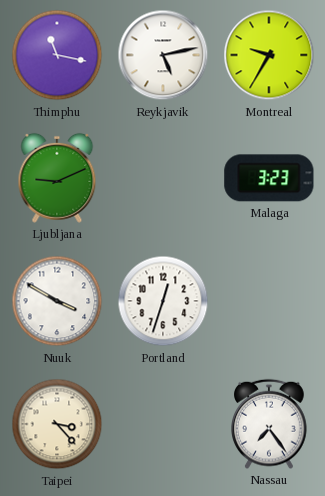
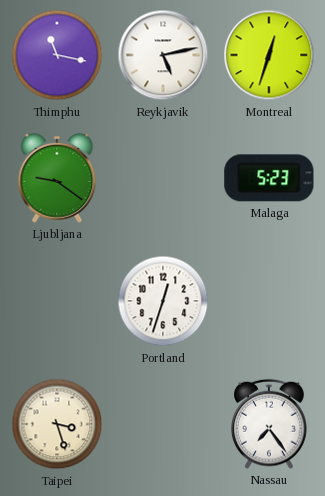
Montreal: 9:35 -> 12:33
Ljubljana: 9:11 -> 9:21
Malaga: 3:23 -> 5:23
Nuuk: 3:50 -> none
Taipei: 3:23 -> 3:27
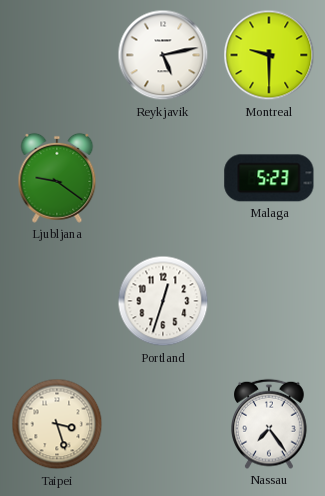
Thimphu: 11:17 -> none
Montreal: 12:33 -> 9:30
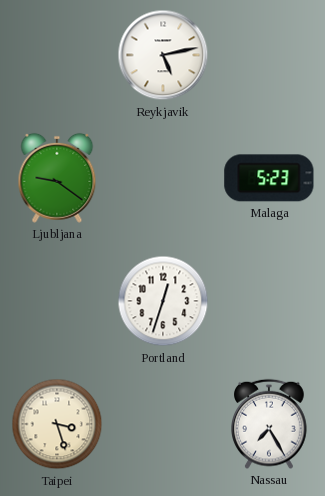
Montreal: 9:30 -> none
Nassau: 7:24 -> 7:25
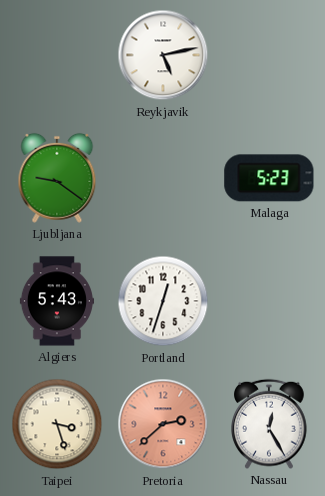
Algiers: none -> 5:43
Pretoria: none -> 2:38
Nassau: 7:25 -> 12:25
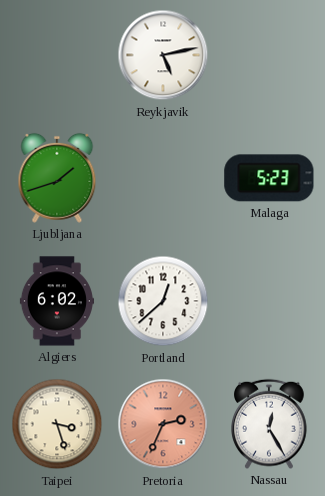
Ljubljana: 9:21 -> 1:42
Algiers: 5:43 -> 6:02
Portland: 12:33 -> 12:38
Pretoria: 2:38 -> 2:34
